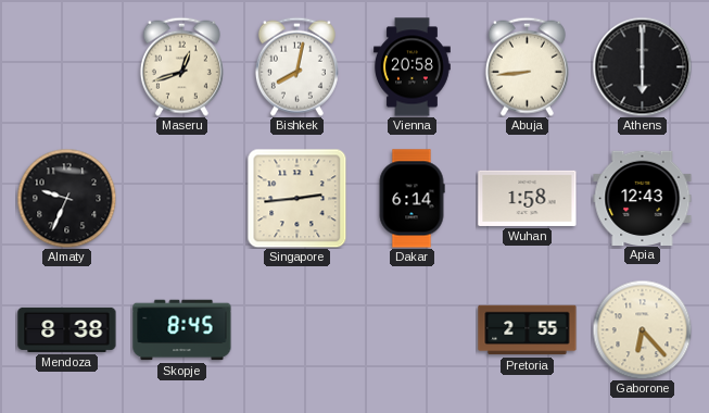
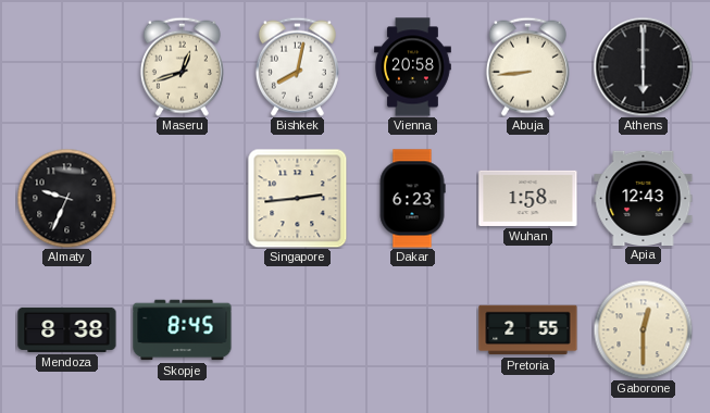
Dakar: 6:14 -> 6:23
Gaborone: 6:23 -> 12:30
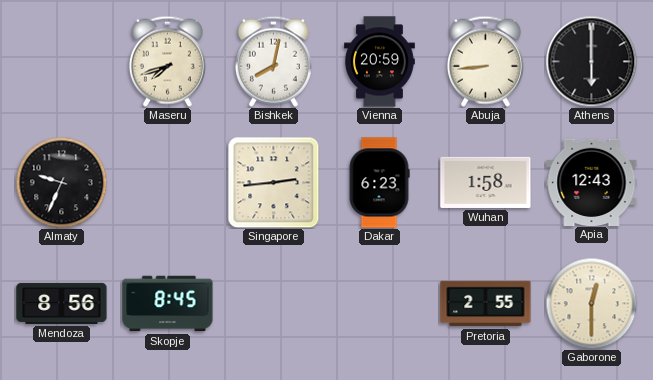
Maseru: 12:42 -> 7:42
Vienna: 20:58 -> 20:59
Mendoza: 8:38 -> 8:56
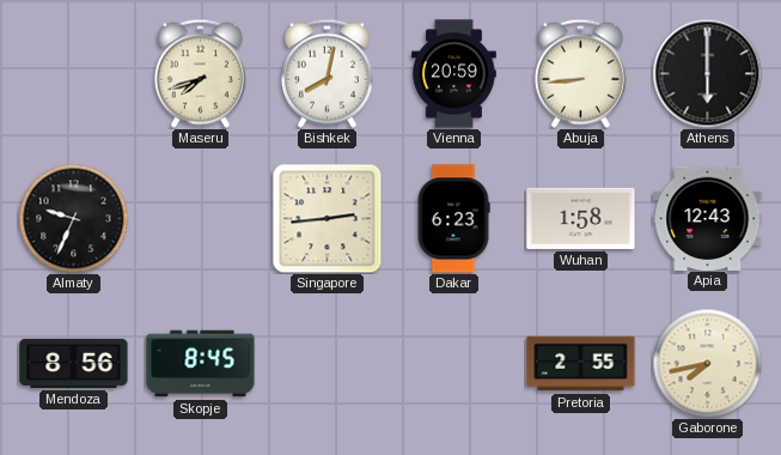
Gaborone: 12:30 -> 7:43
